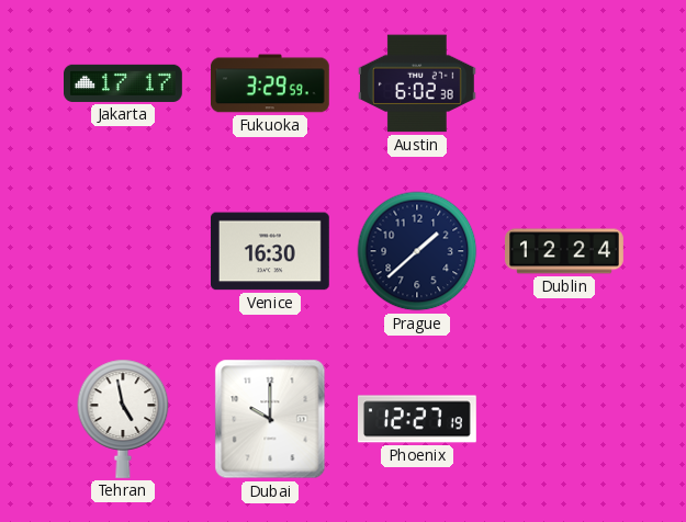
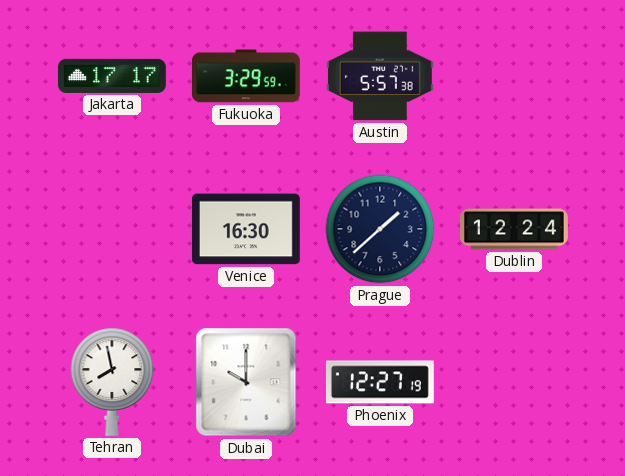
Austin: 6:02 -> 5:57
Tehran: 4:58 -> 7:58
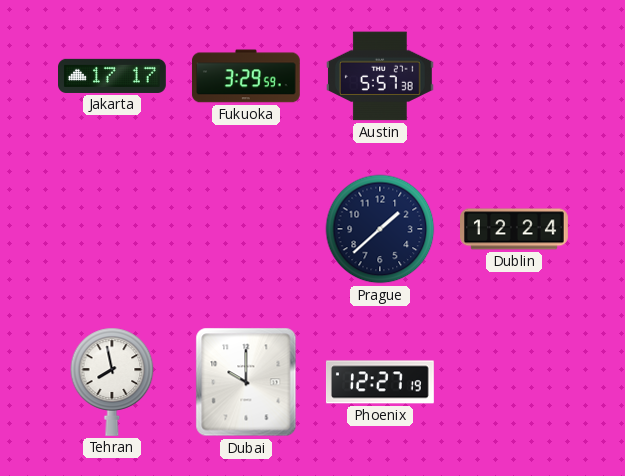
Venice: 16:30 -> none
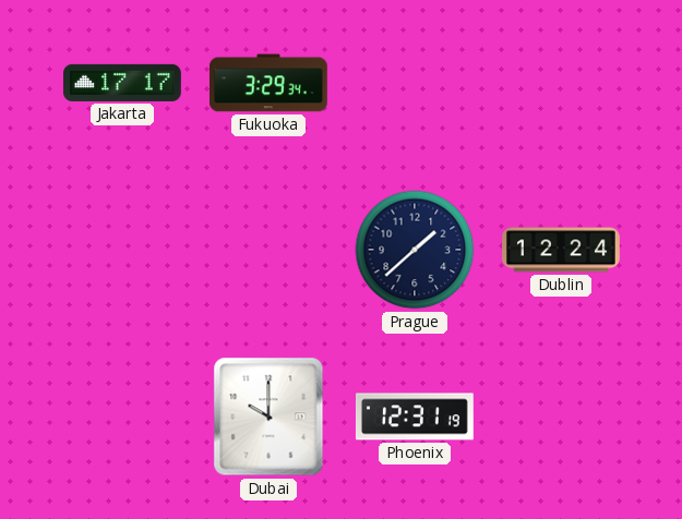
Fukuoka: 3:29:59 -> 3:29:34
Austin: 5:57 -> none
Tehran: 7:58 -> none
Phoenix: 12:27 -> 12:31
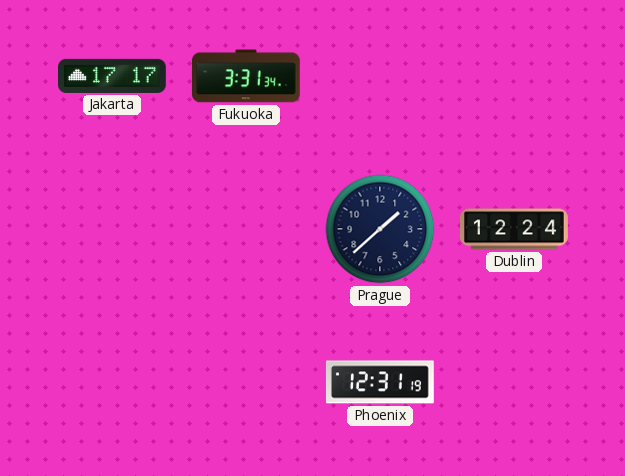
Fukuoka: 3:29 -> 3:31
Dubai: 10:00 -> none
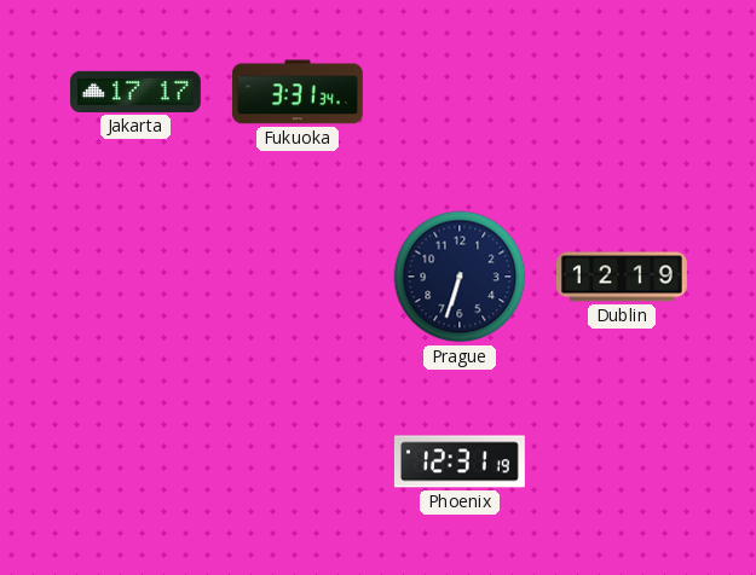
Prague: 1:38 -> 6:33
Dublin: 12:24 -> 12:19
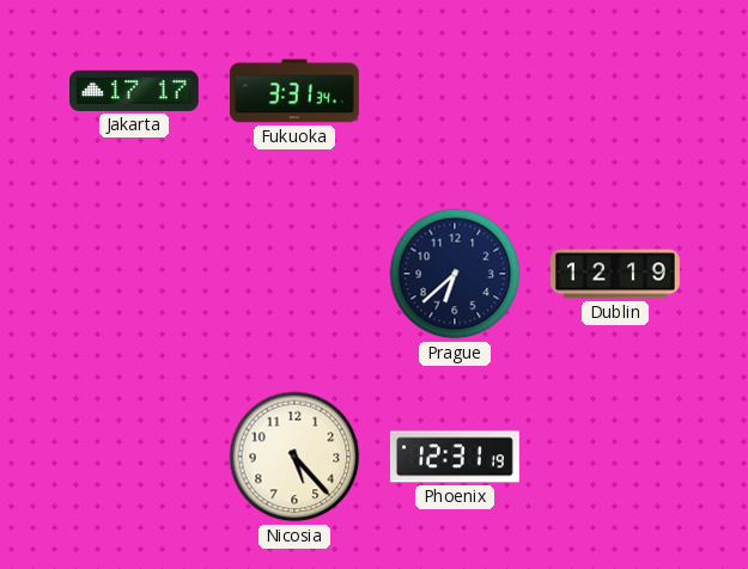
Prague: 6:33 -> 6:38
Nicosia: none -> 5:23
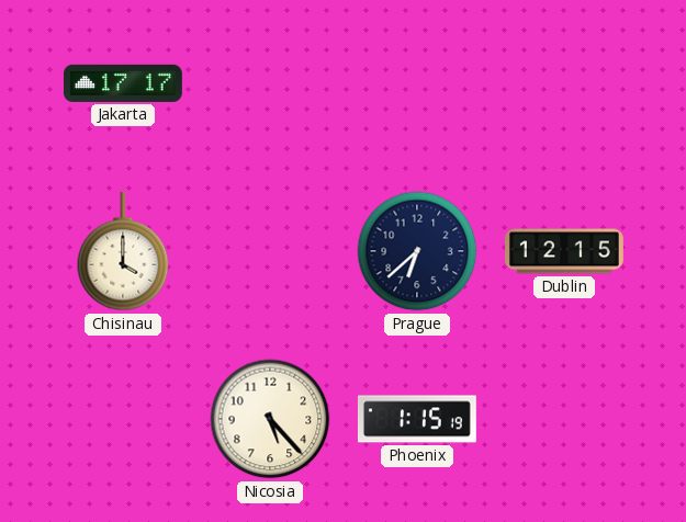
Fukuoka: 3:31 -> none
Chisinau: none -> 4:00
Dublin: 12:19 -> 12:15
Phoenix: 12:31 -> 1:15
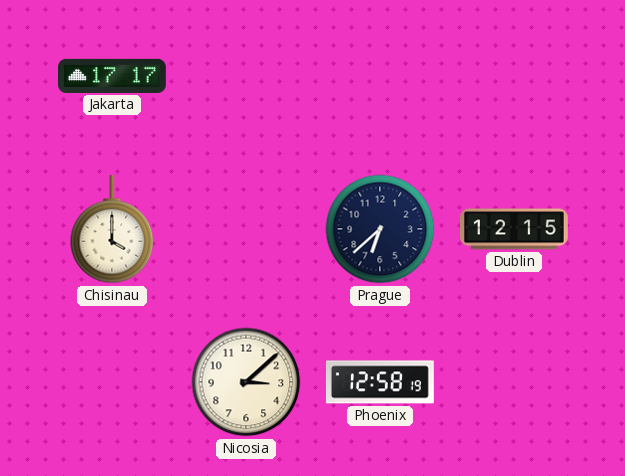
Nicosia: 5:23 -> 3:08
Phoenix: 1:15 -> 12:58
